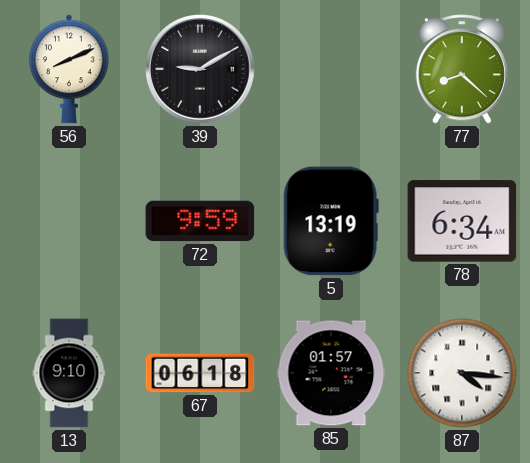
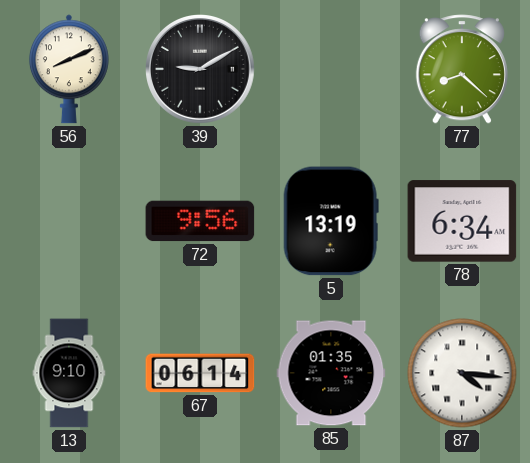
72: 9:59 -> 9:56
67: 06:18 -> 06:14
85: 01:57 -> 01:35
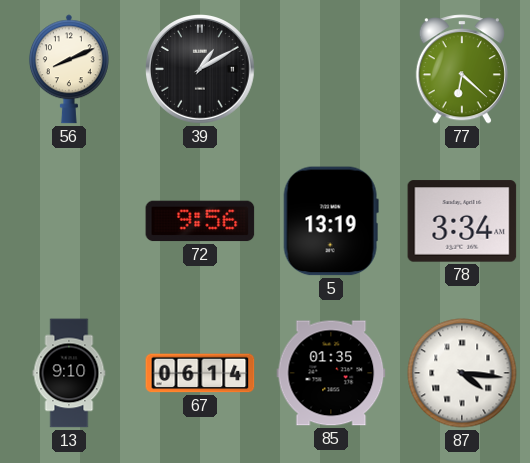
39: 9:10 -> 1:10
77: 8:22 -> 6:22
78: 6:34 -> 3:34
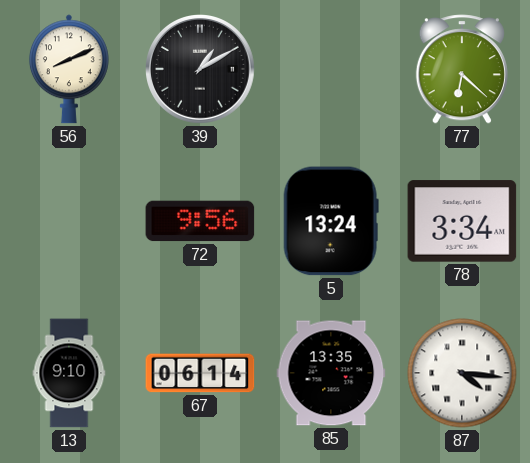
5: 13:19 -> 13:24
85: 01:35 -> 13:35
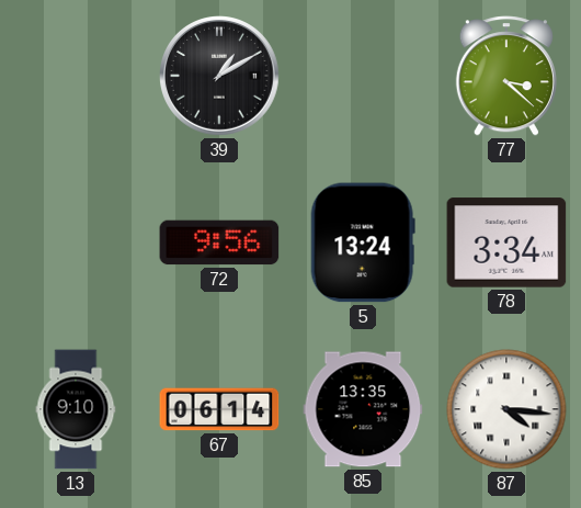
56: 8:11 -> none
77: 6:22 -> 3:22
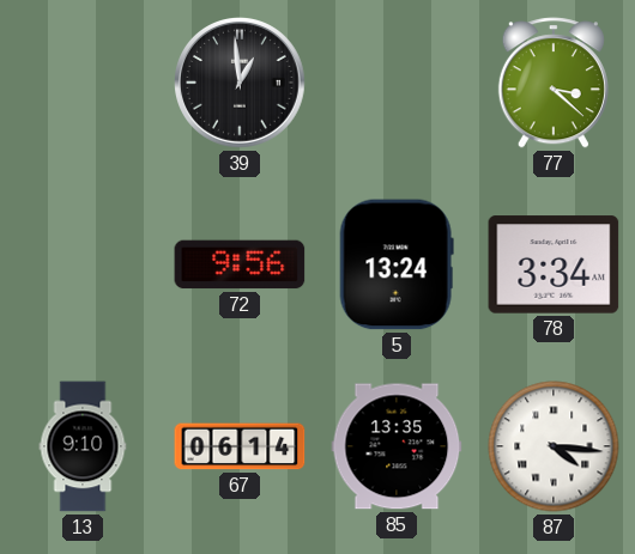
39: 1:10 -> 12:59
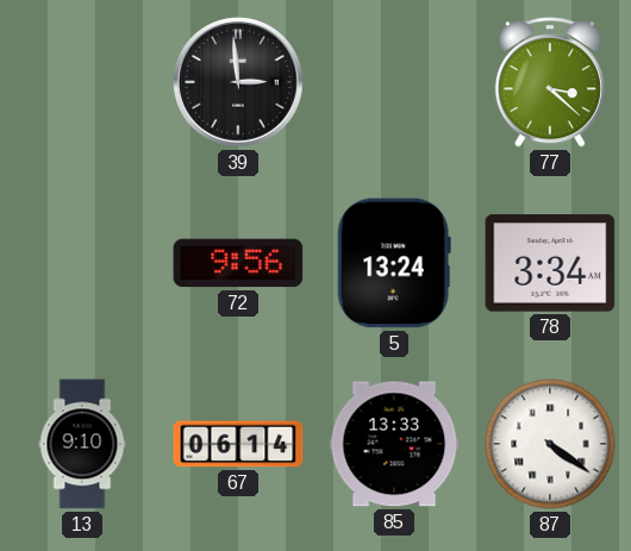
39: 12:59 -> 2:59
85: 13:35 -> 13:33
87: 4:16 -> 4:21
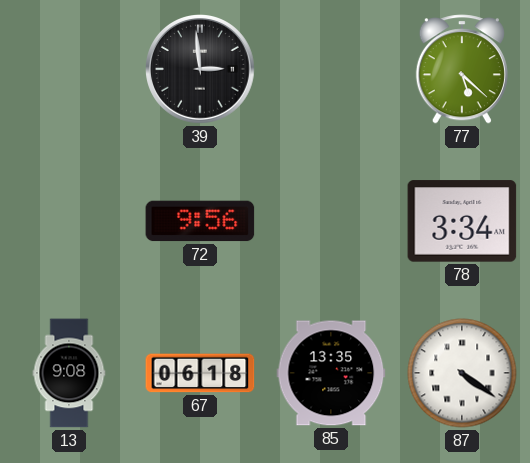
77: 3:22 -> 5:22
5: 13:24 -> none
13: 9:10 -> 9:08
67: 06:14 -> 06:18
85: 13:33 -> 13:35
